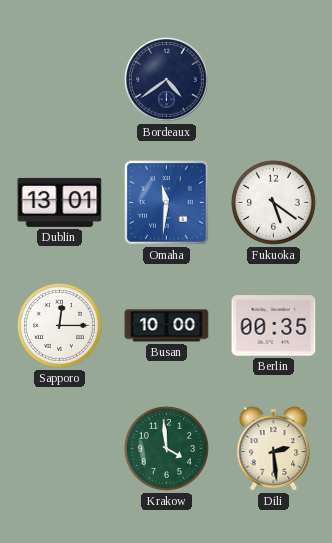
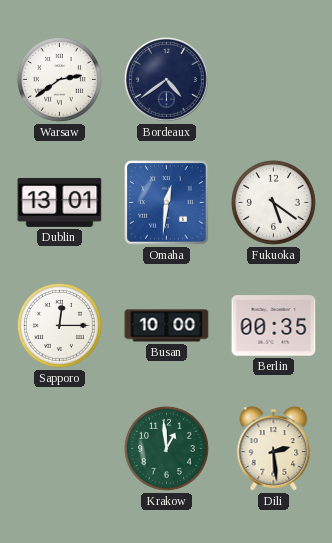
Warsaw: none -> 2:39
Omaha: 11:31 -> 12:31
Krakow: 3:59 -> 12:59
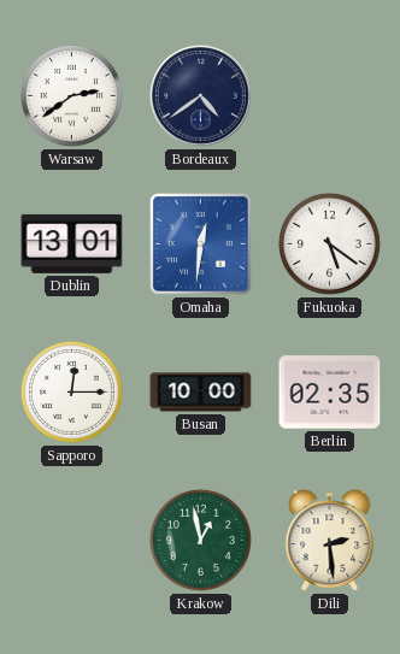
Berlin: 00:35 -> 02:35
Krakow: 12:59 -> 12:58
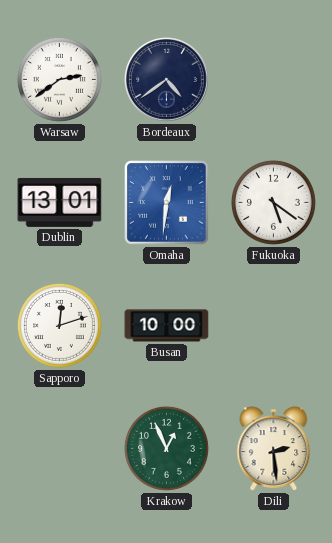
Sapporo: 12:15 -> 12:12
Berlin: 02:35 -> none
Krakow: 12:58 -> 12:56
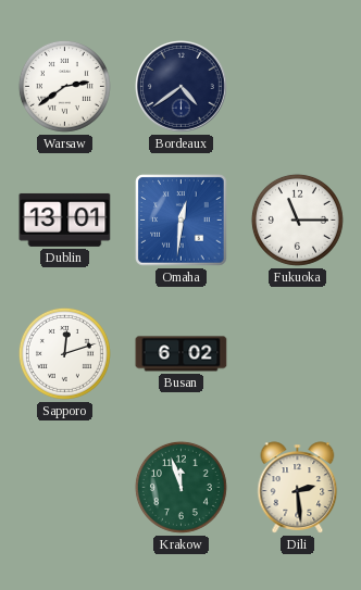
Fukuoka: 5:21 -> 11:15
Busan: 10:00 -> 6:02
Krakow: 12:56 -> 11:57
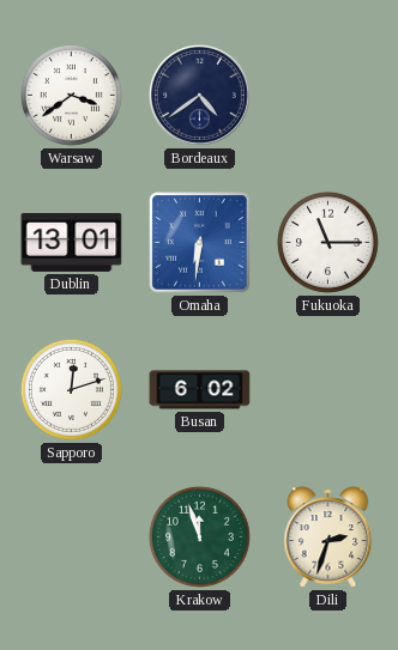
Warsaw: 2:39 -> 3:39
Omaha: 12:31 -> 6:31
Dili: 2:29 -> 2:33
